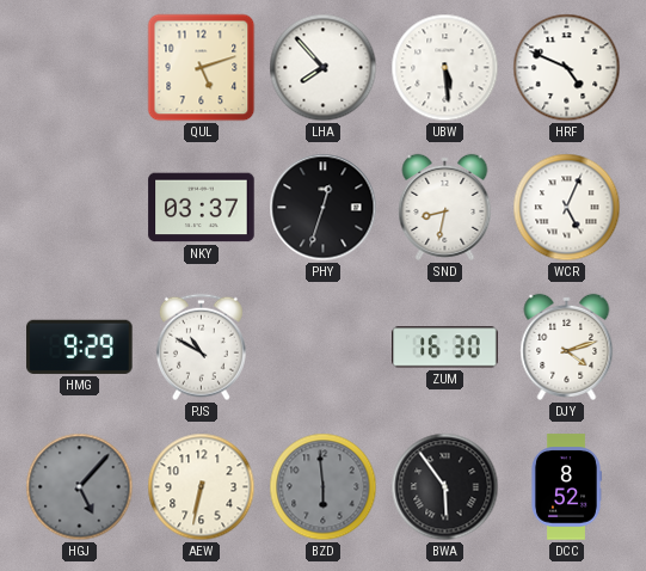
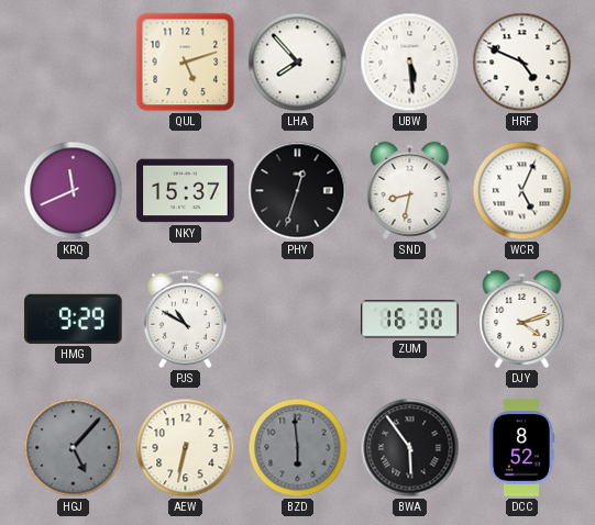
KRQ: none -> 11:41
NKY: 03:37 -> 15:37
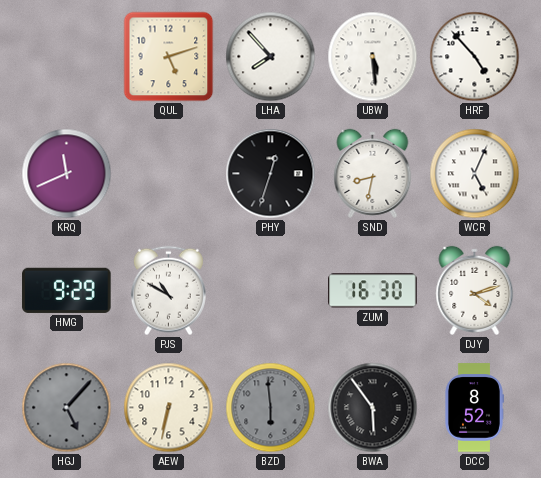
HRF: 4:49 -> 4:53
NKY: 15:37 -> none
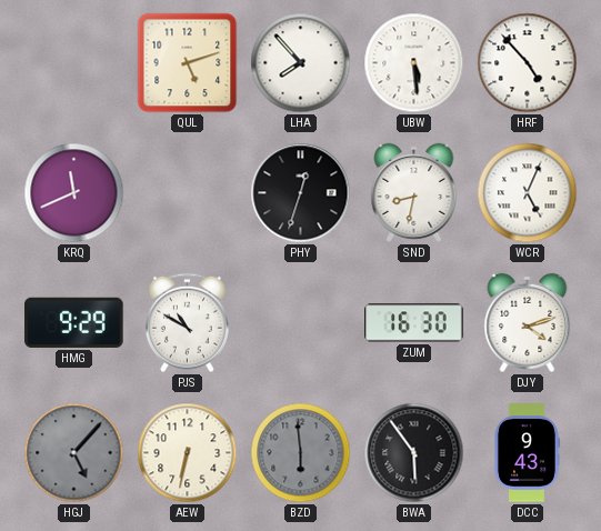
DCC: 8:52 -> 9:43
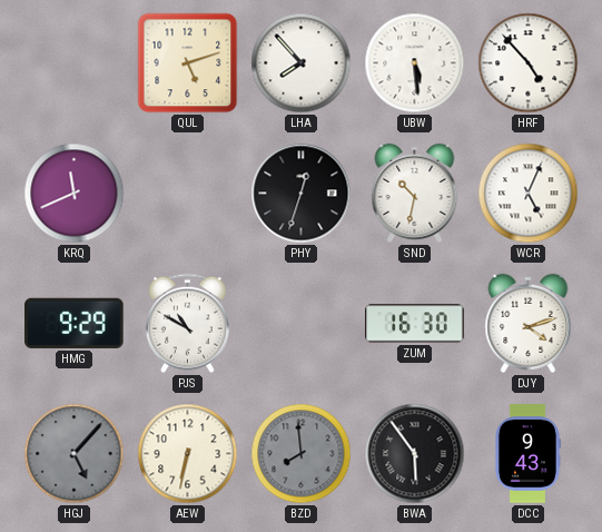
SND: 8:32 -> 10:32
BZD: 5:59 -> 7:59
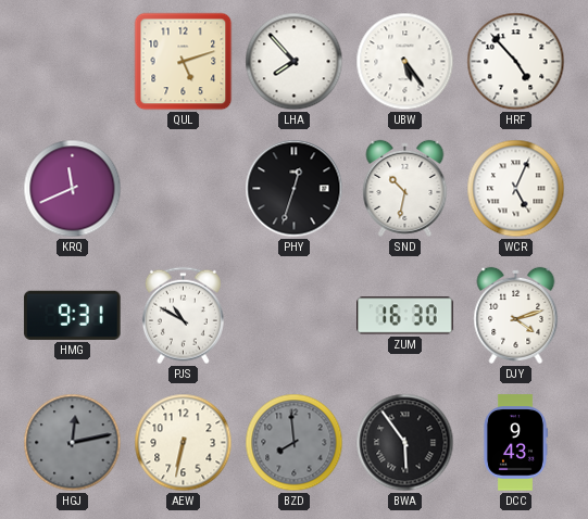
UBW: 5:29 -> 5:24
HMG: 9:29 -> 9:31
HGJ: 5:07 -> 12:13
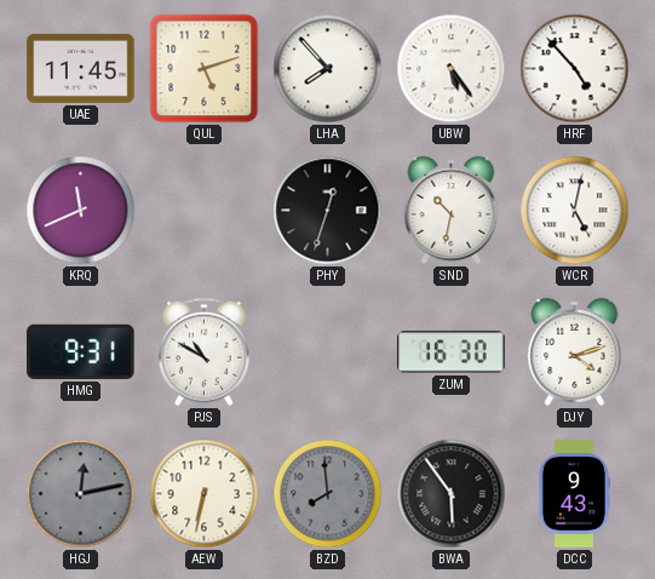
UAE: none -> 11:45
WCR: 5:04 -> 5:02
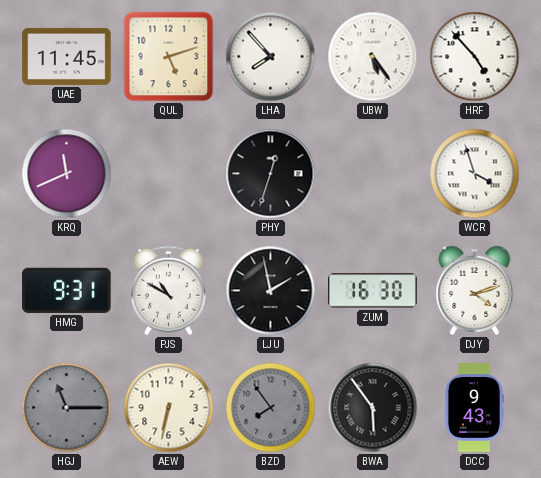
SND: 10:32 -> none
WCR: 5:02 -> 3:57
LJU: none -> 1:58
HGJ: 12:13 -> 11:15
BZD: 7:59 -> 7:54
